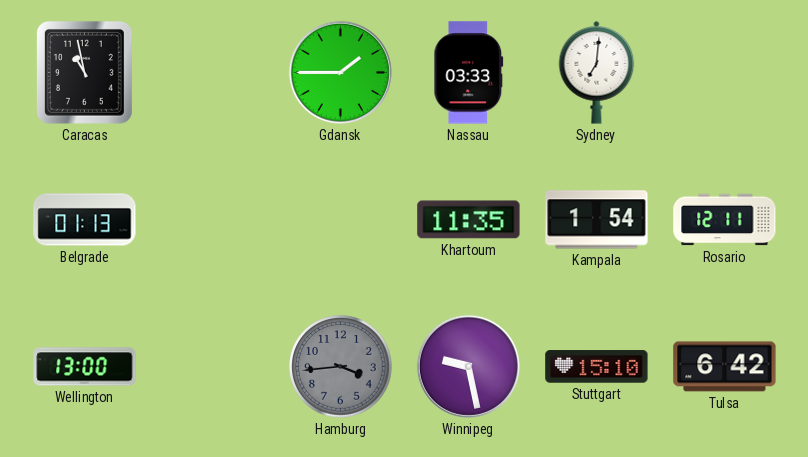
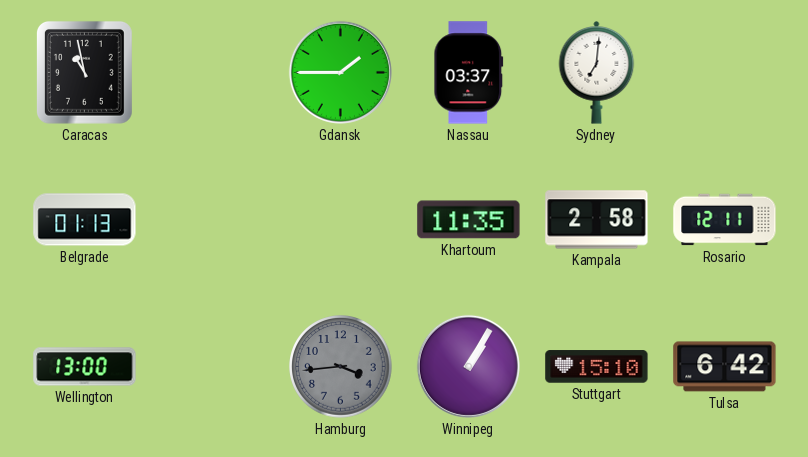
Nassau: 03:33 -> 03:37
Kampala: 1:54 -> 2:58
Winnipeg: 9:28 -> 1:05
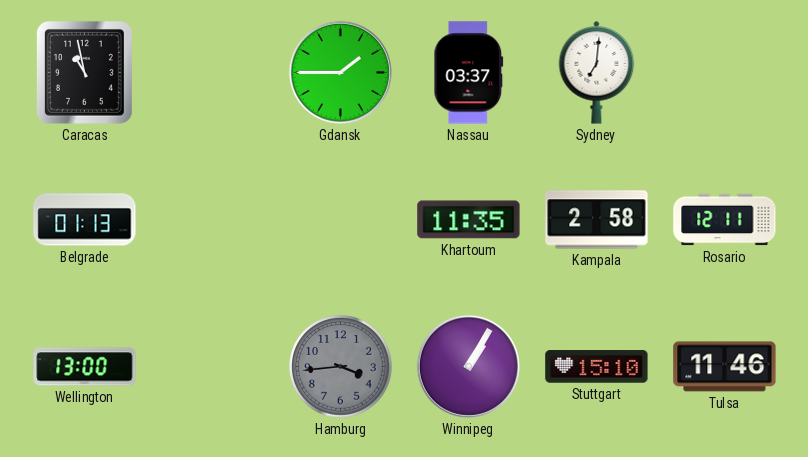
Tulsa: 6:42 -> 11:46
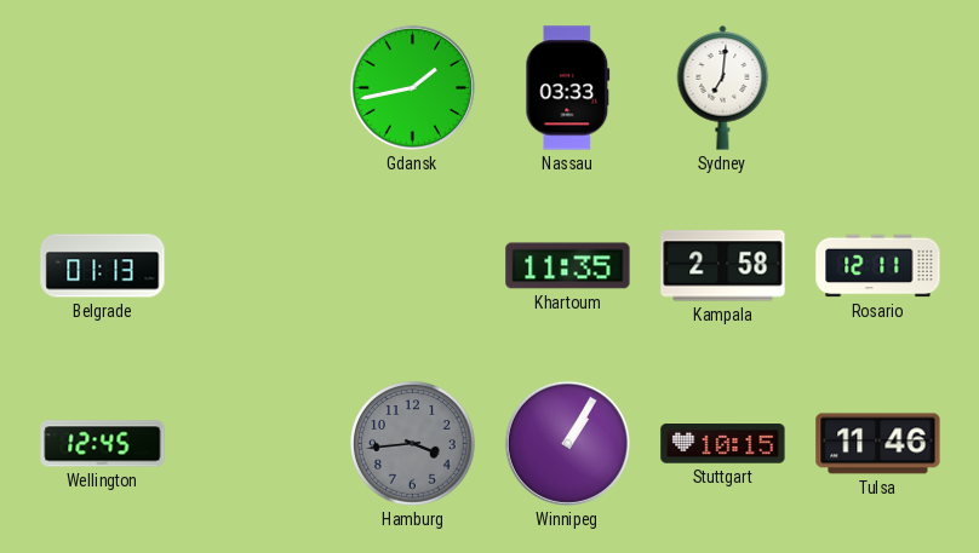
Caracas: 10:58 -> none
Gdansk: 1:45 -> 1:43
Nassau: 03:37 -> 03:33
Wellington: 13:00 -> 12:45
Stuttgart: 15:10 -> 10:15
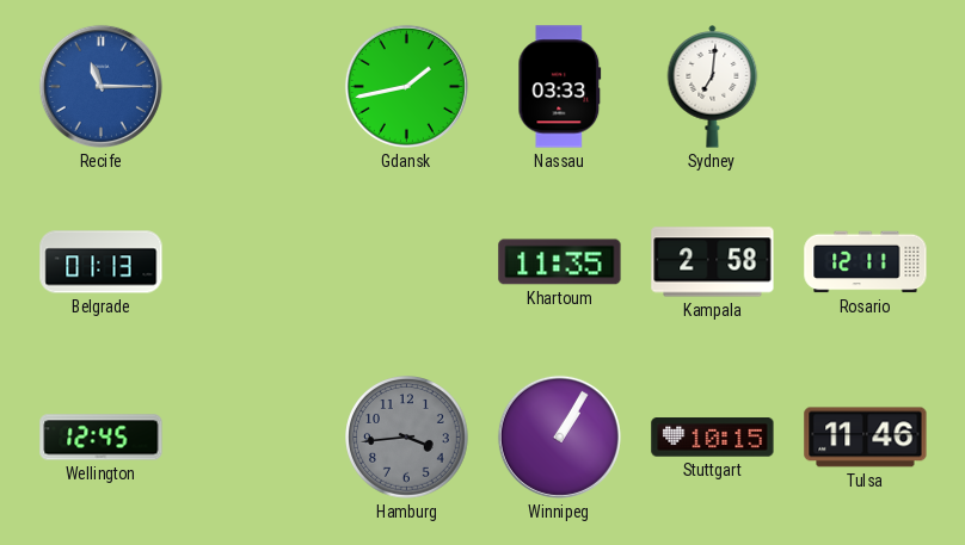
Recife: none -> 11:15
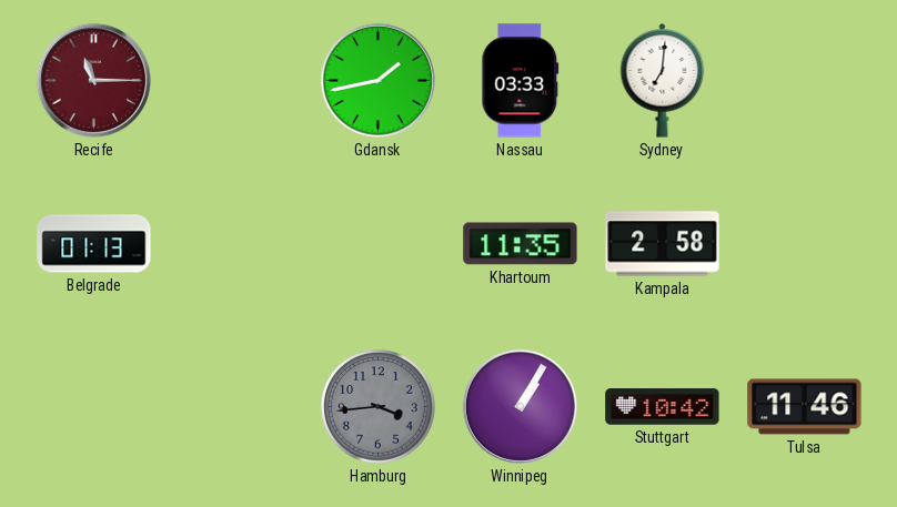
Recife dial: blue -> burgundy
Rosario: 12:11 -> none
Wellington: 12:45 -> none
Stuttgart: 10:15 -> 10:42
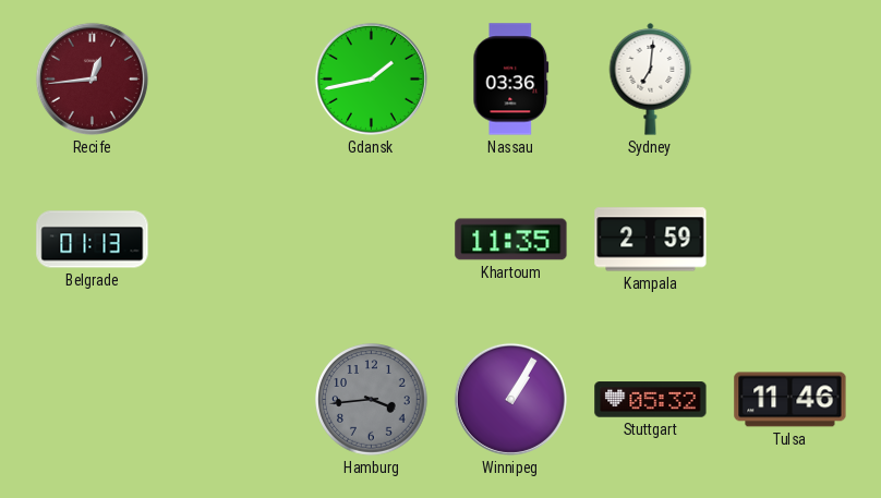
Recife: 11:15 -> 12:44
Nassau: 03:33 -> 03:36
Kampala: 2:58 -> 2:59
Stuttgart: 10:42 -> 05:32
